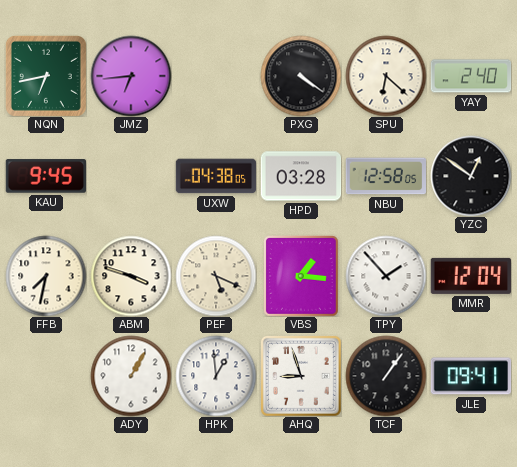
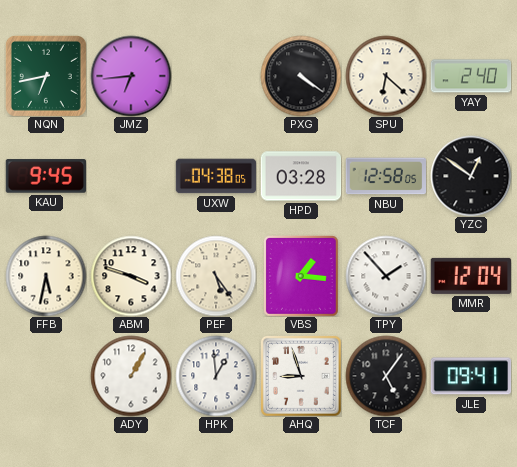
FFB: 7:32 -> 5:32
PEF: 5:19 -> 5:24
TCF: 1:06 -> 5:06
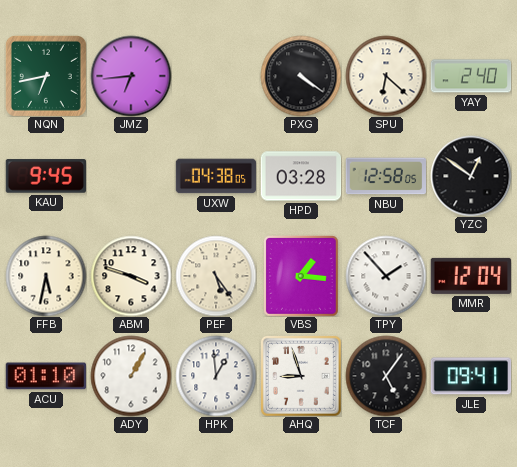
ACU: none -> 01:10
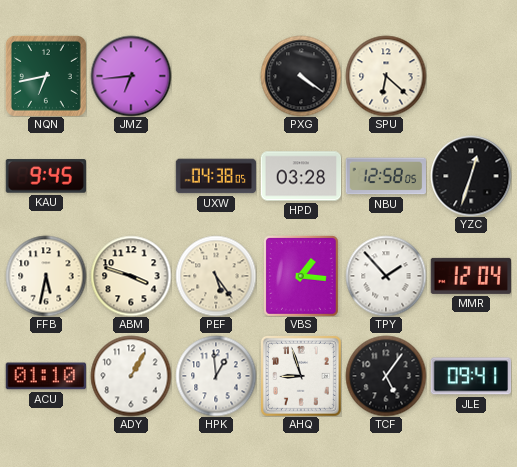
YAY: 2:40 -> none
YZC: 12:51 -> 12:33
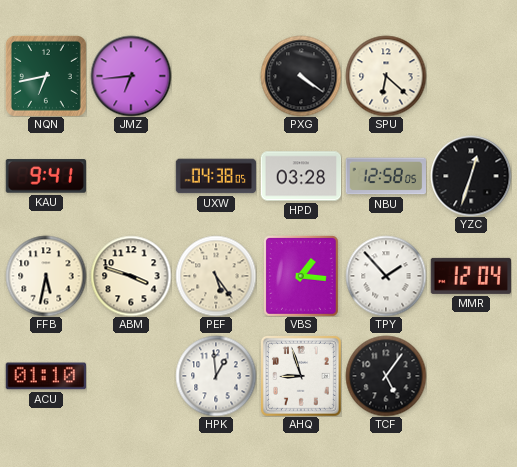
KAU: 9:45 -> 9:41
ADY: 1:05 -> none
JLE: 09:41 -> none
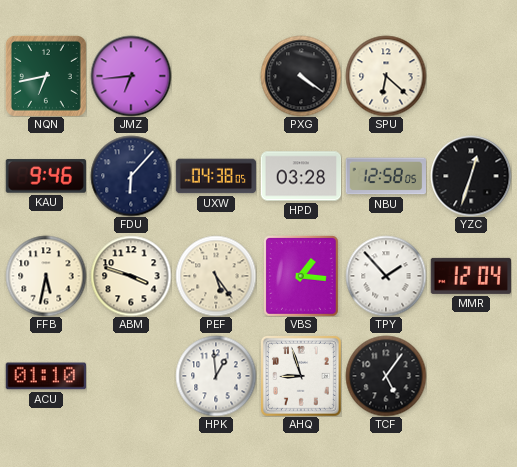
KAU: 9:41 -> 9:46
FDU: none -> 6:07
